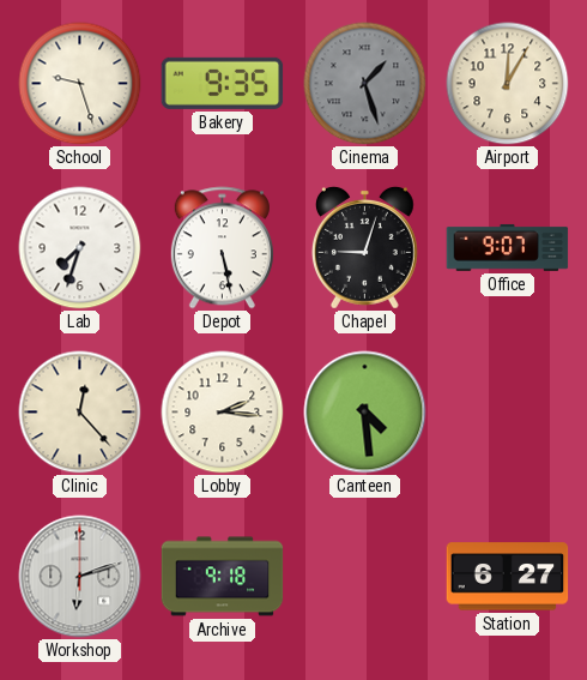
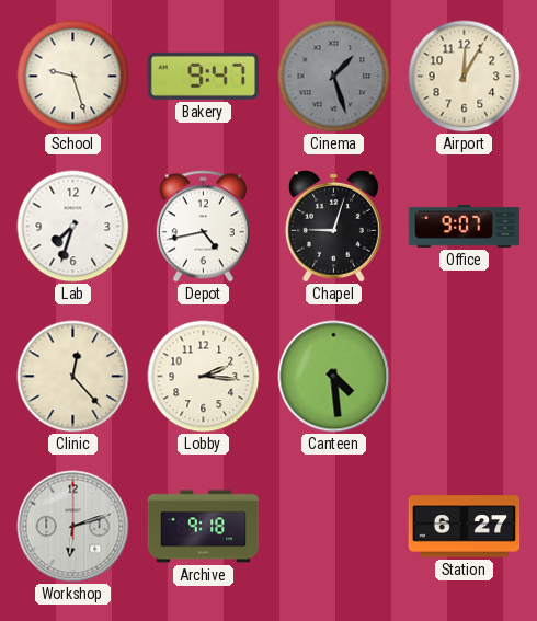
Bakery: 9:35 -> 9:47
Depot: 5:28 -> 4:43
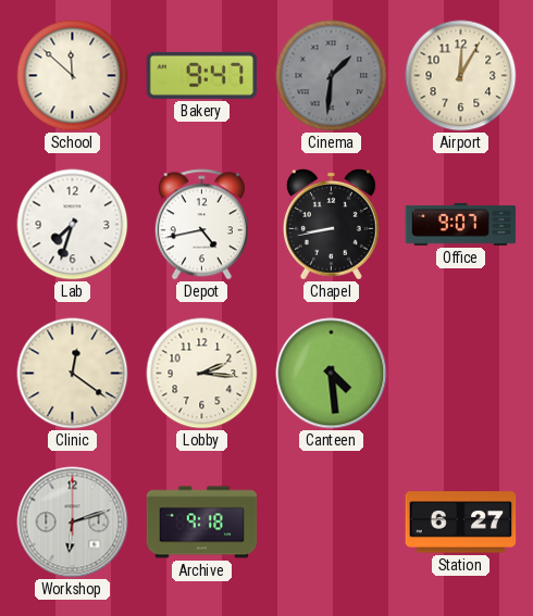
School: 9:27 -> 11:52
Cinema: 1:27 -> 1:31
Chapel: 9:03 -> 8:43
Clinic: 12:23 -> 12:21
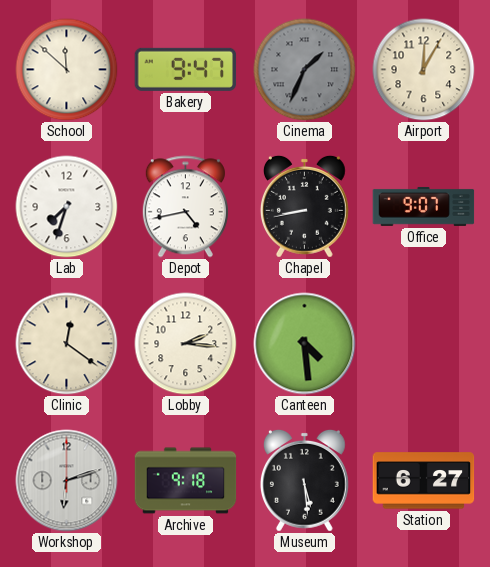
Cinema: 1:31 -> 1:34
Museum: none -> 5:29
